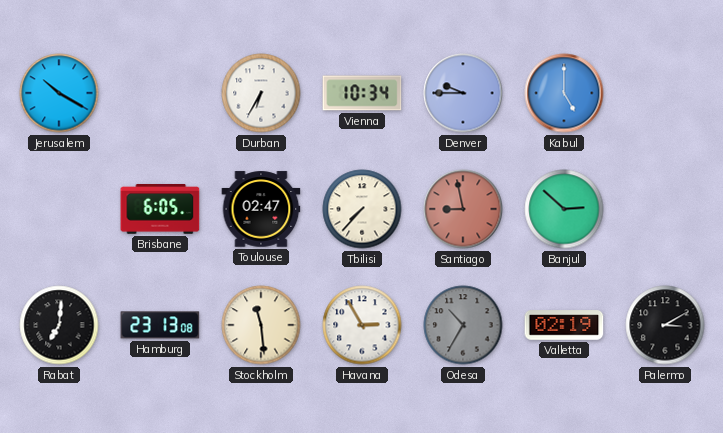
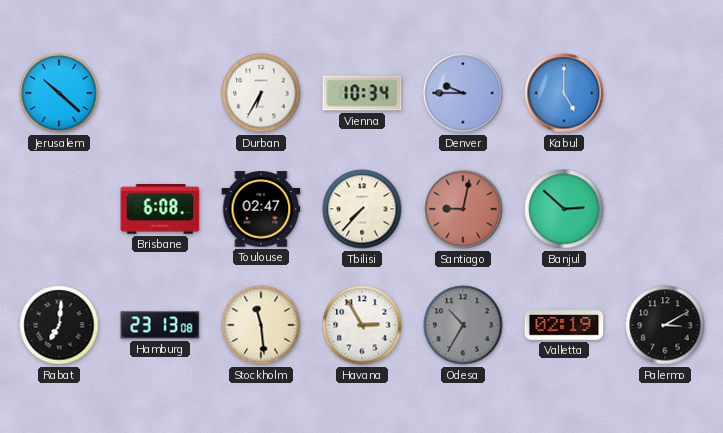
Jerusalem: 10:20 -> 10:22
Brisbane: 6:05 -> 6:08
Santiago: 8:58 -> 9:02
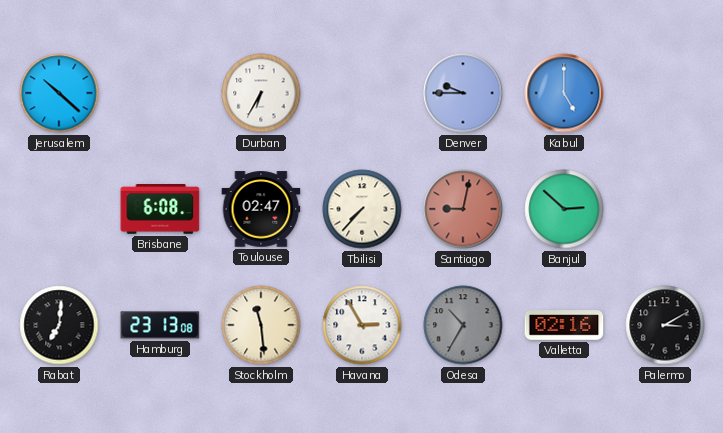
Vienna: 10:34 -> none
Valletta: 02:19 -> 02:16
